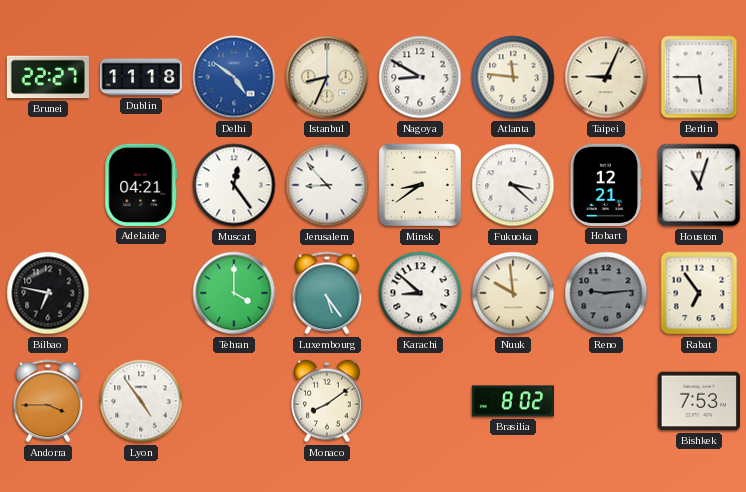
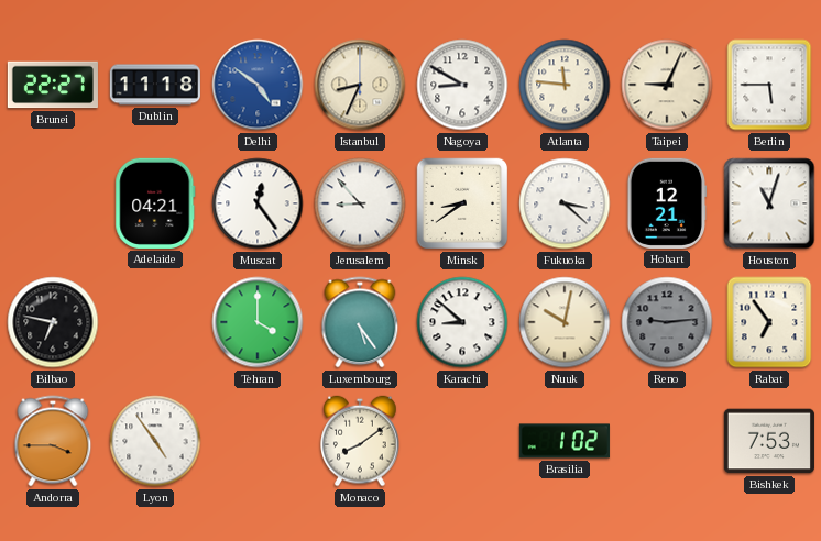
Nuuk: 9:59 -> 10:02
Brasilia: 8:02 -> 1:02
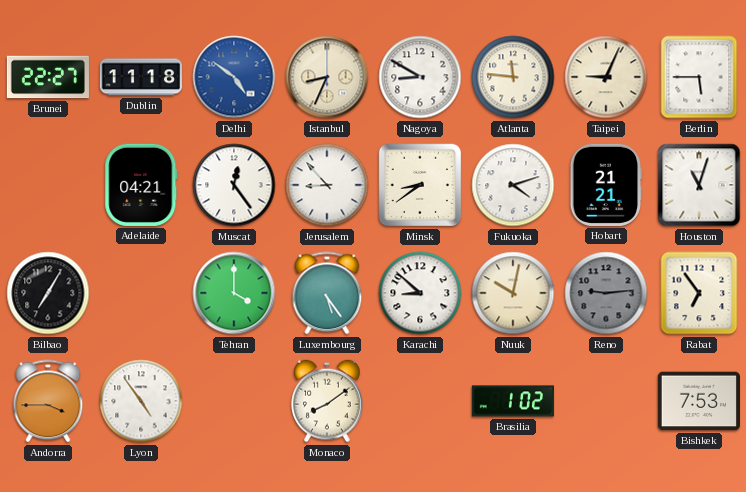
Fukuoka: 3:22 -> 4:12
Hobart: 12:21 -> 21:21
Bilbao: 6:47 -> 7:05
